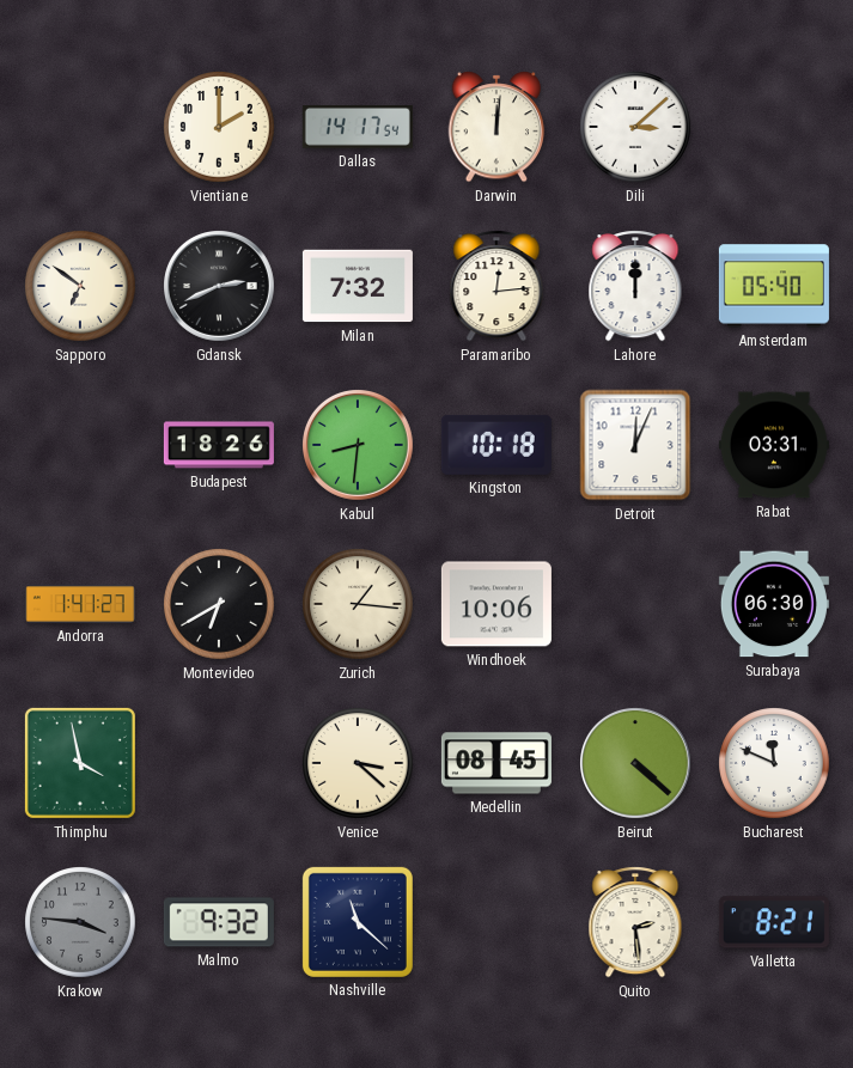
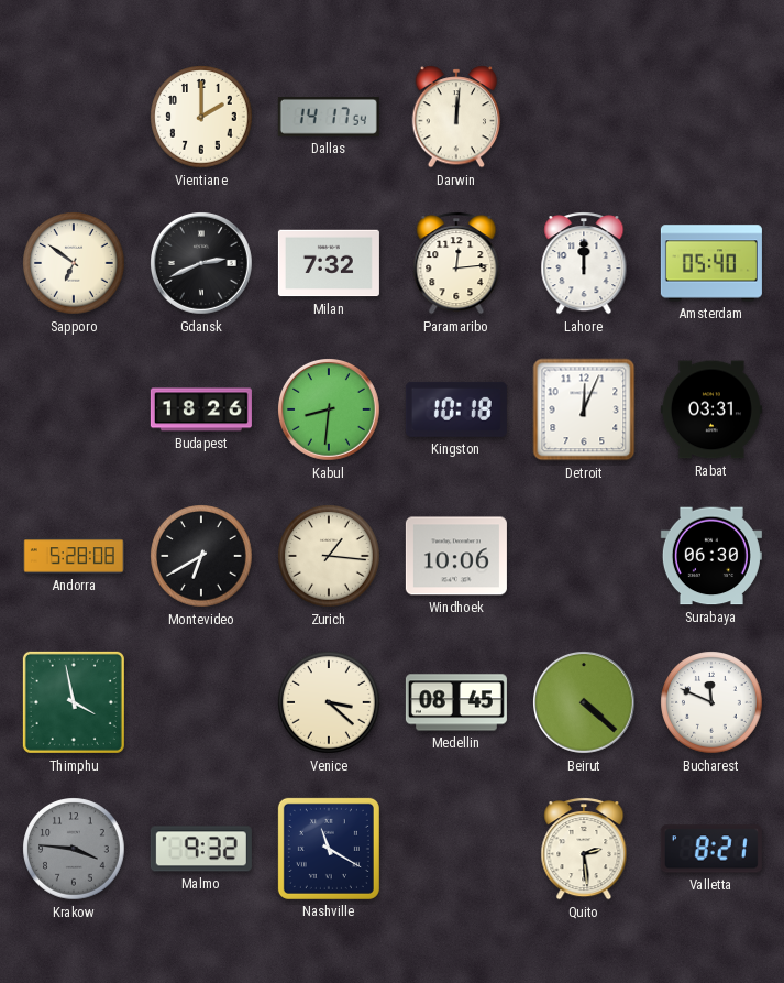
Dili: 3:08 -> none
Andorra: 1:41 -> 5:28
Nashville: 11:22 -> 11:20
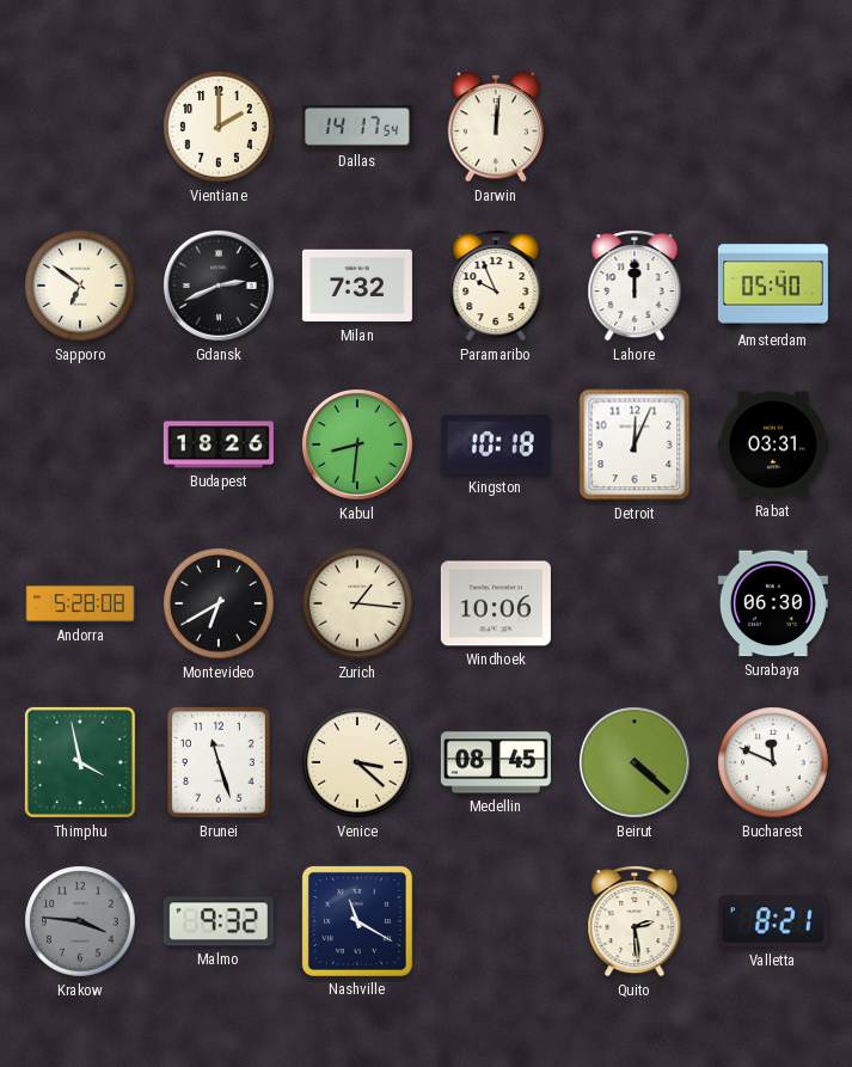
Paramaribo: 12:14 -> 9:56
Brunei: none -> 11:27
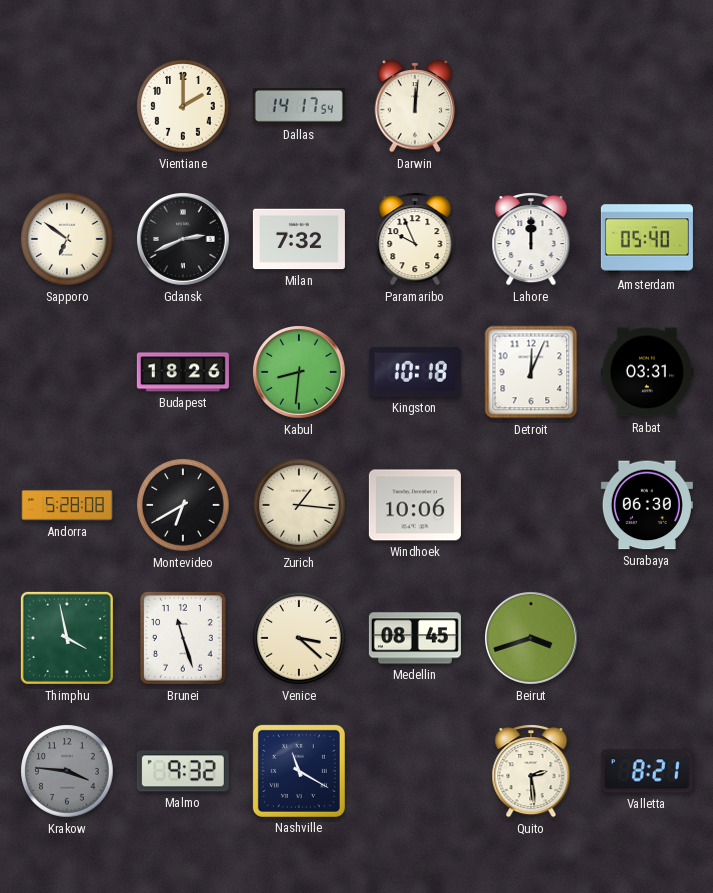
Beirut: 4:22 -> 3:42
Bucharest: 11:49 -> none
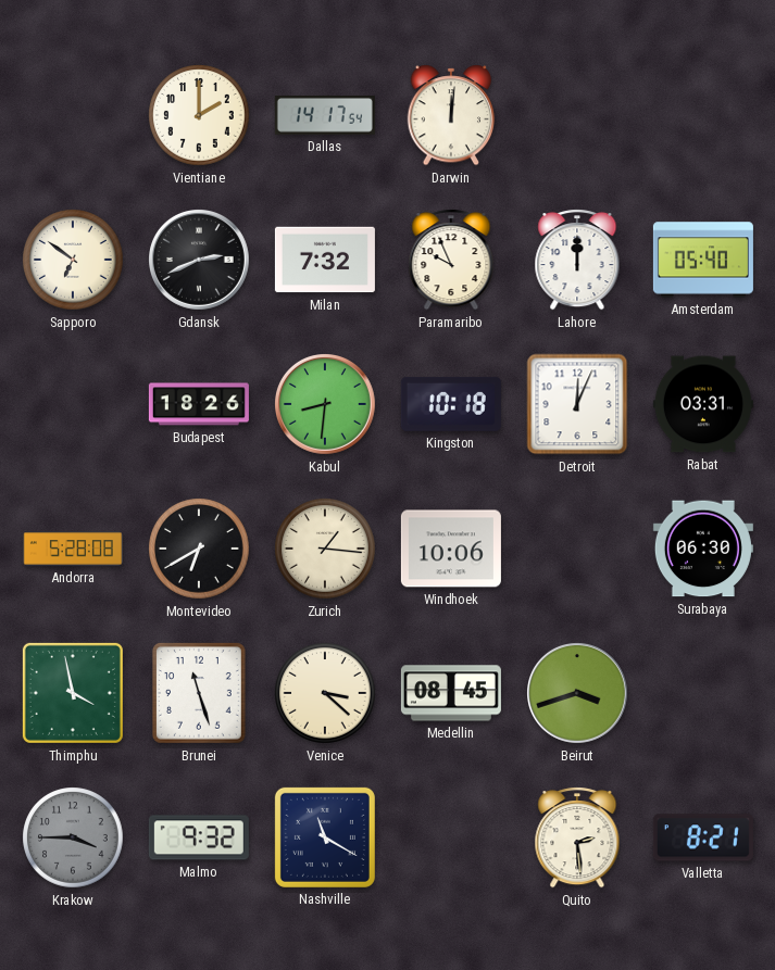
Krakow: 3:46 -> 3:45
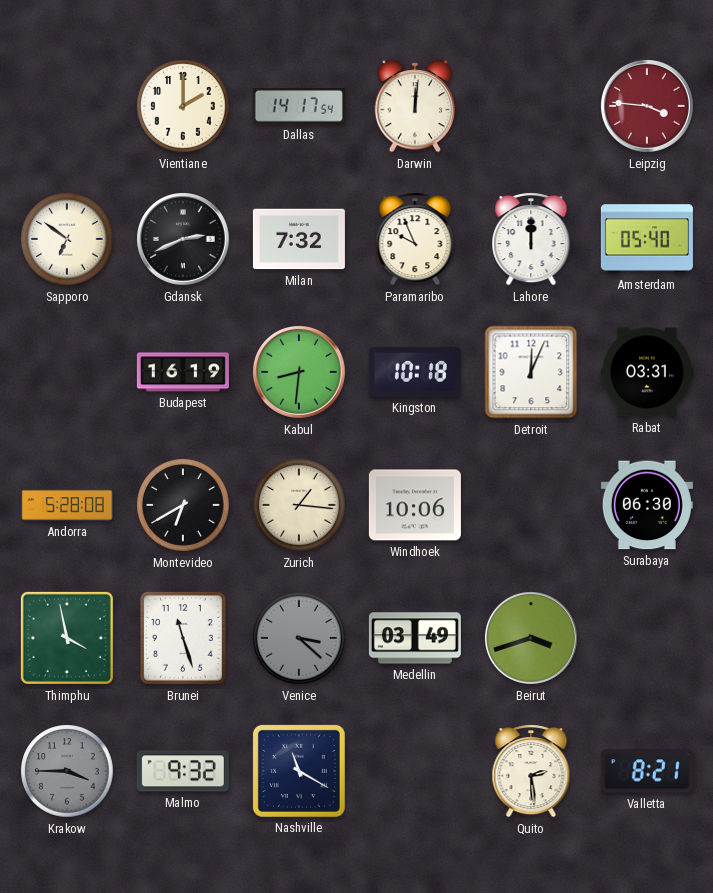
Leipzig: none -> 3:46
Budapest: 18:26 -> 16:19
Venice dial: cream -> grey
Medellin: 08:45 -> 03:49
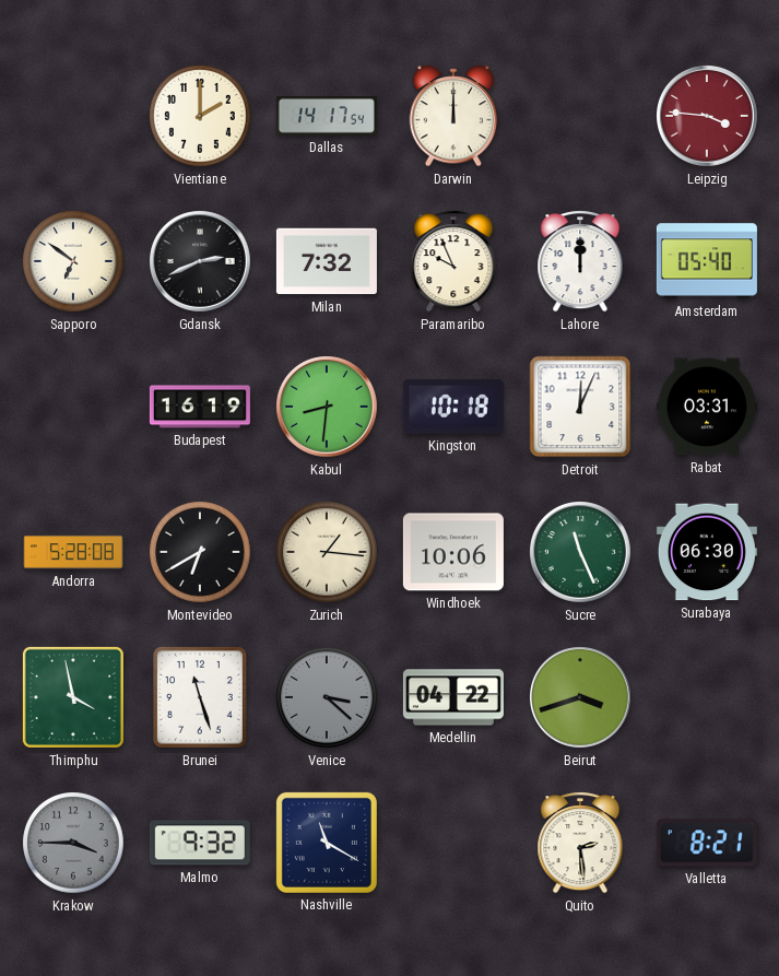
Darwin: 12:01 -> 12:00
Sucre: none -> 11:26
Medellin: 03:49 -> 04:22
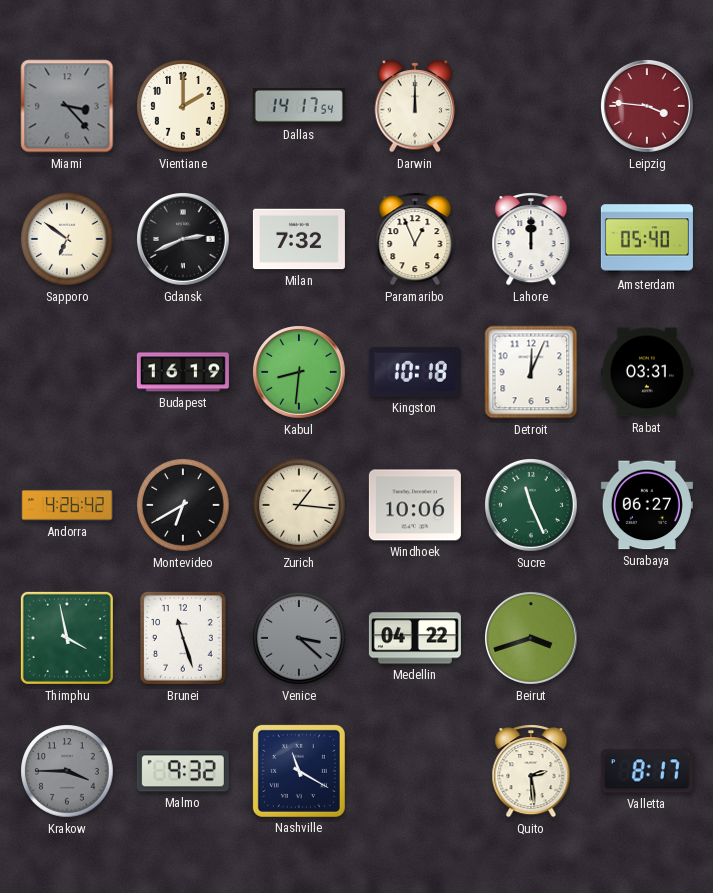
Miami: none -> 3:23
Paramaribo: 9:56 -> 12:56
Andorra: 5:28 -> 4:26
Surabaya: 06:30 -> 06:27
Valletta: 8:21 -> 8:17
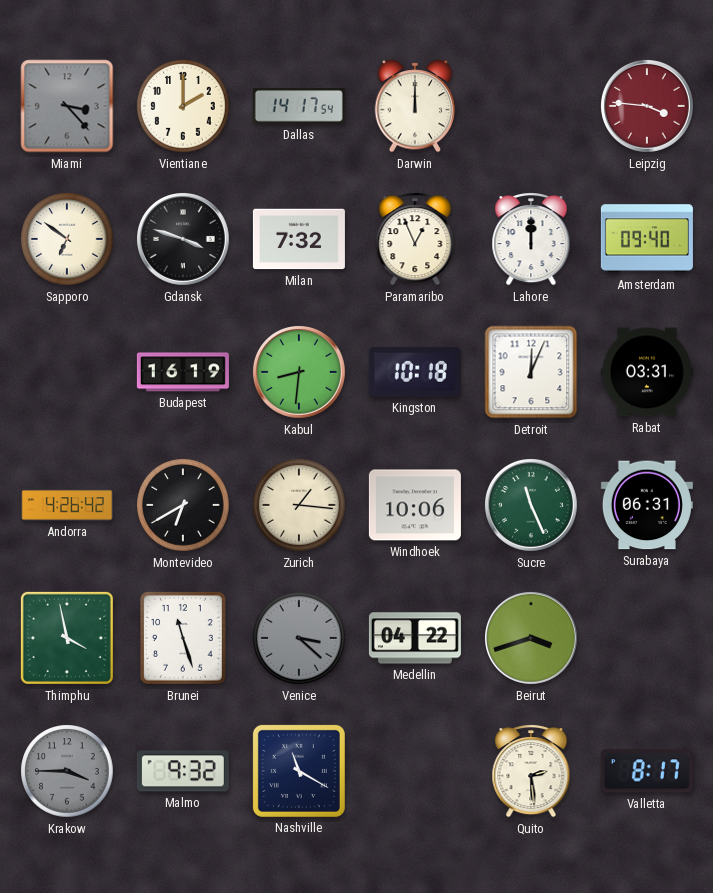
Gdansk: 2:41 -> 3:48
Amsterdam: 05:40 -> 09:40
Surabaya: 06:27 -> 06:31
